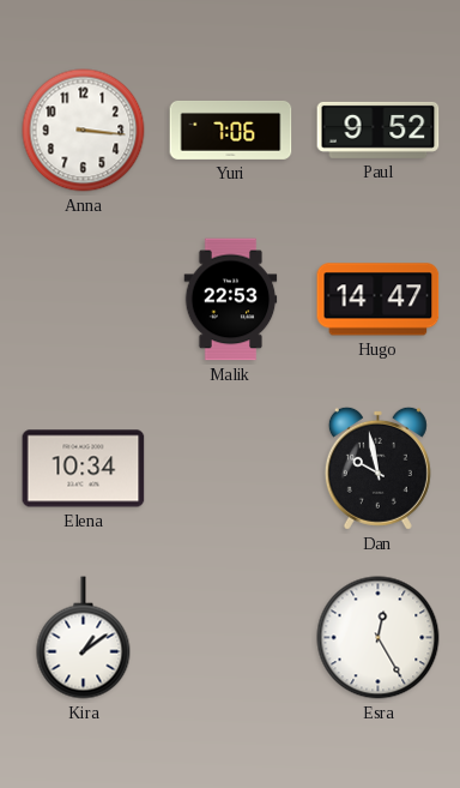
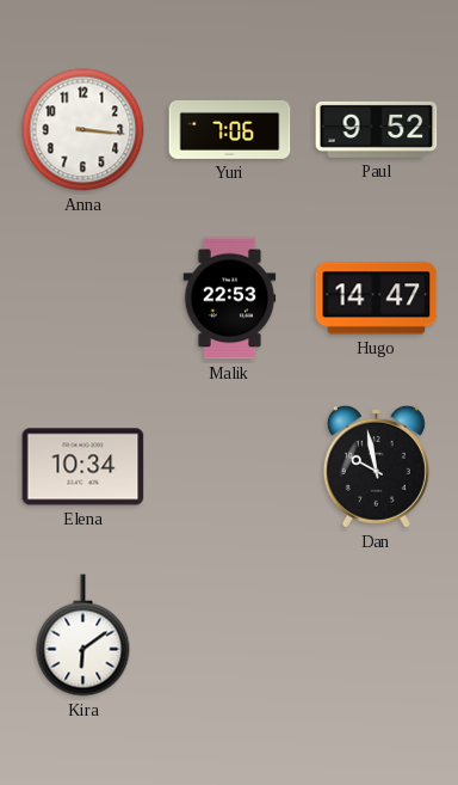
Kira: 1:09 -> 6:09
Esra: 12:25 -> none
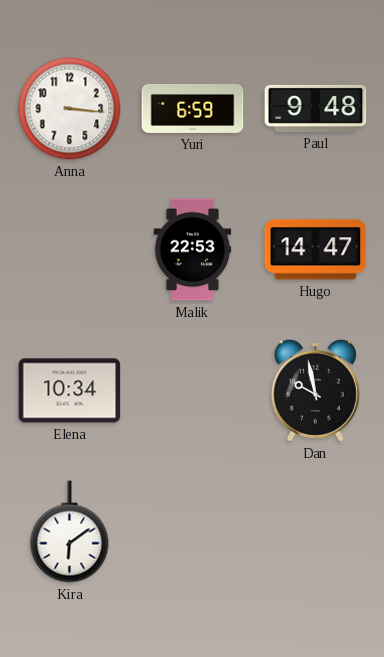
Yuri: 7:06 -> 6:59
Paul: 9:52 -> 9:48
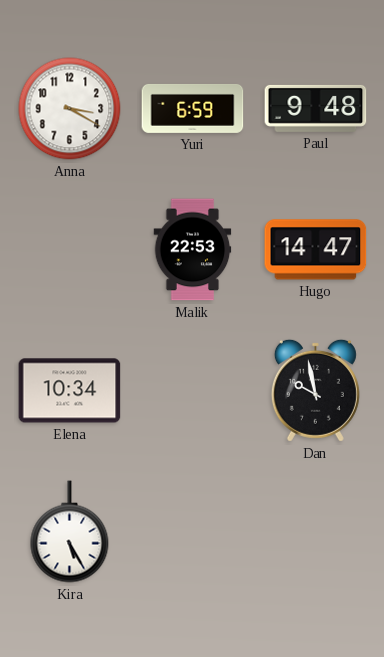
Anna: 3:16 -> 3:20
Kira: 6:09 -> 5:25
